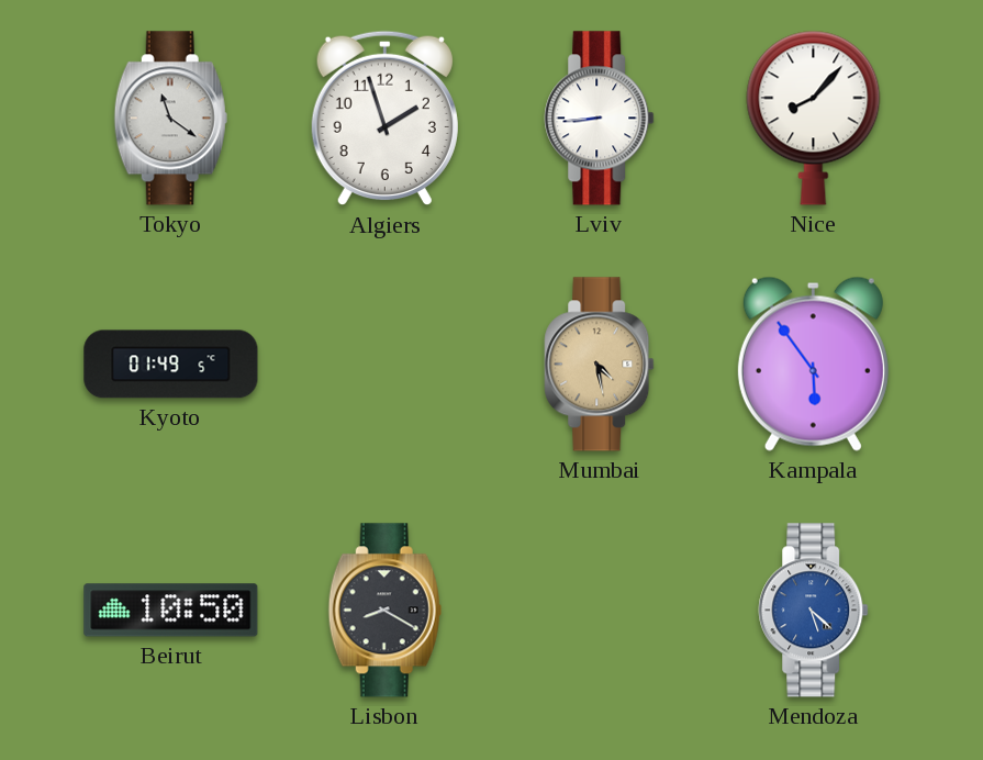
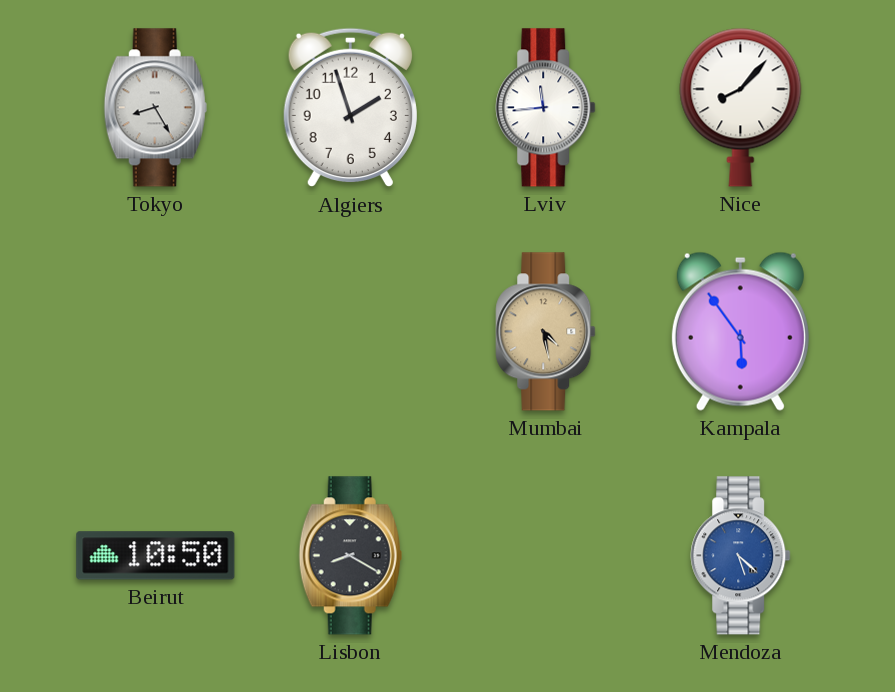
Tokyo: 11:21 -> 8:25
Lviv: 8:44 -> 11:44
Kyoto: 01:49 -> none
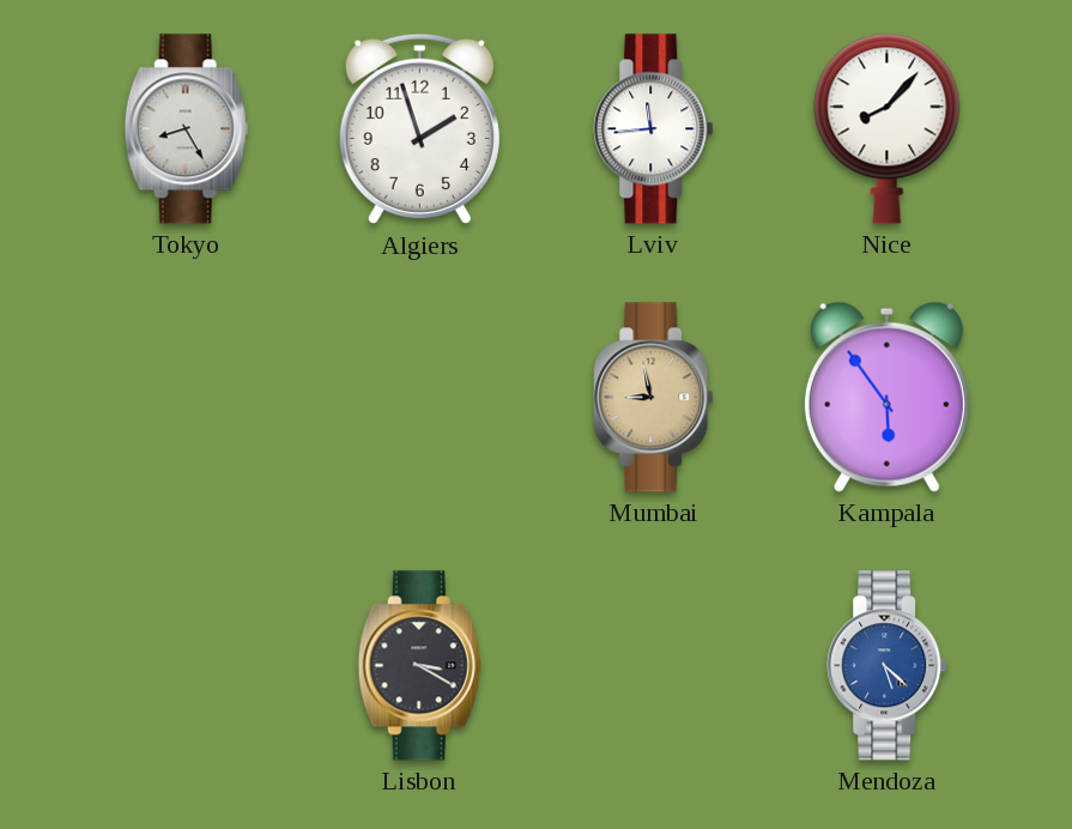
Mumbai: 4:28 -> 8:58
Beirut: 10:50 -> none
Lisbon: 8:20 -> 3:20
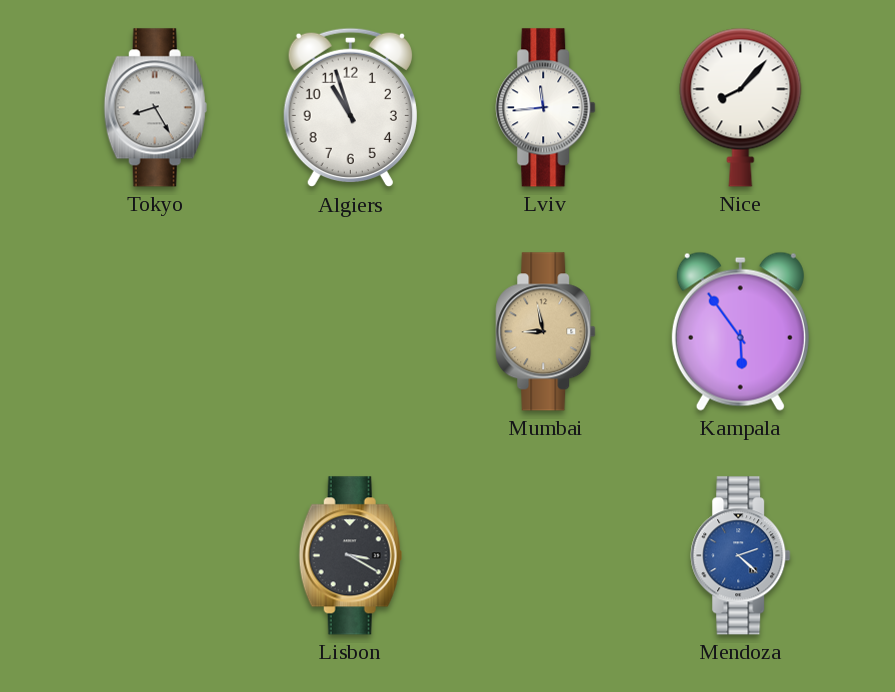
Algiers: 1:57 -> 10:57
Mendoza: 5:22 -> 2:22
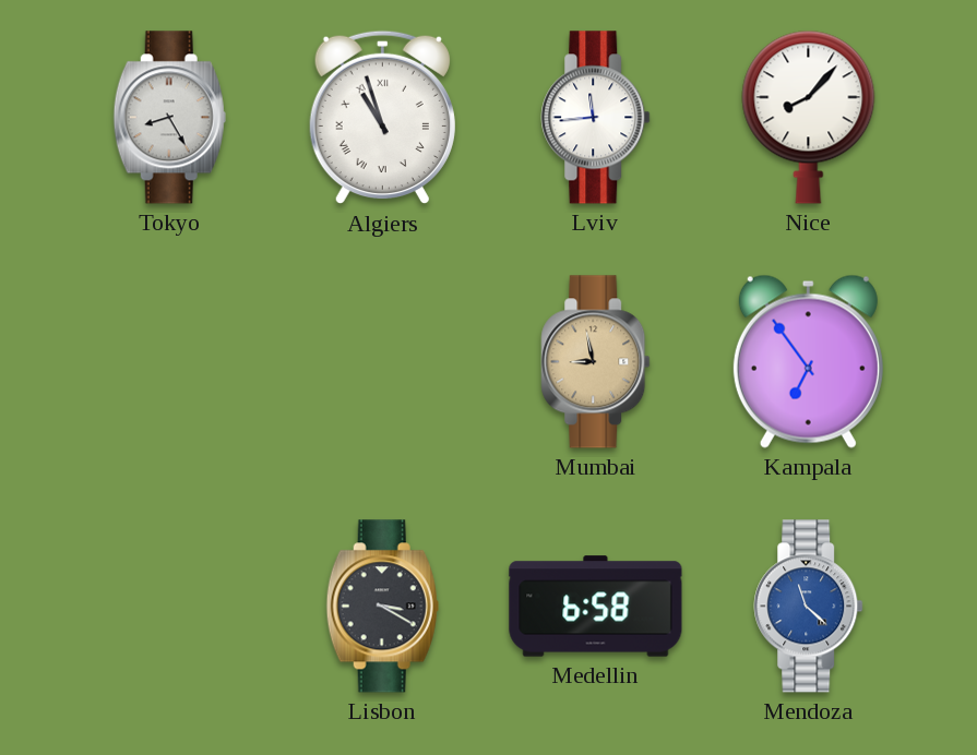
Algiers numerals: Arabic -> Roman
Kampala: 5:54 -> 6:54
Medellin: none -> 6:58
Mendoza: 2:22 -> 11:22
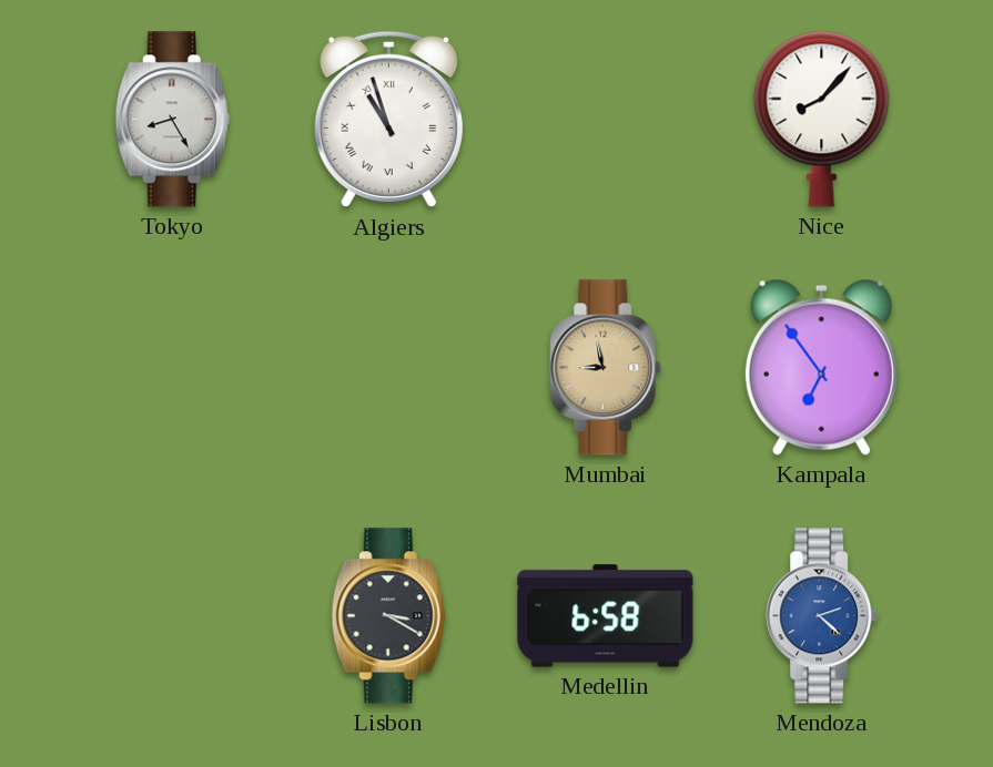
Lviv: 11:44 -> none
Mendoza: 11:22 -> 2:22
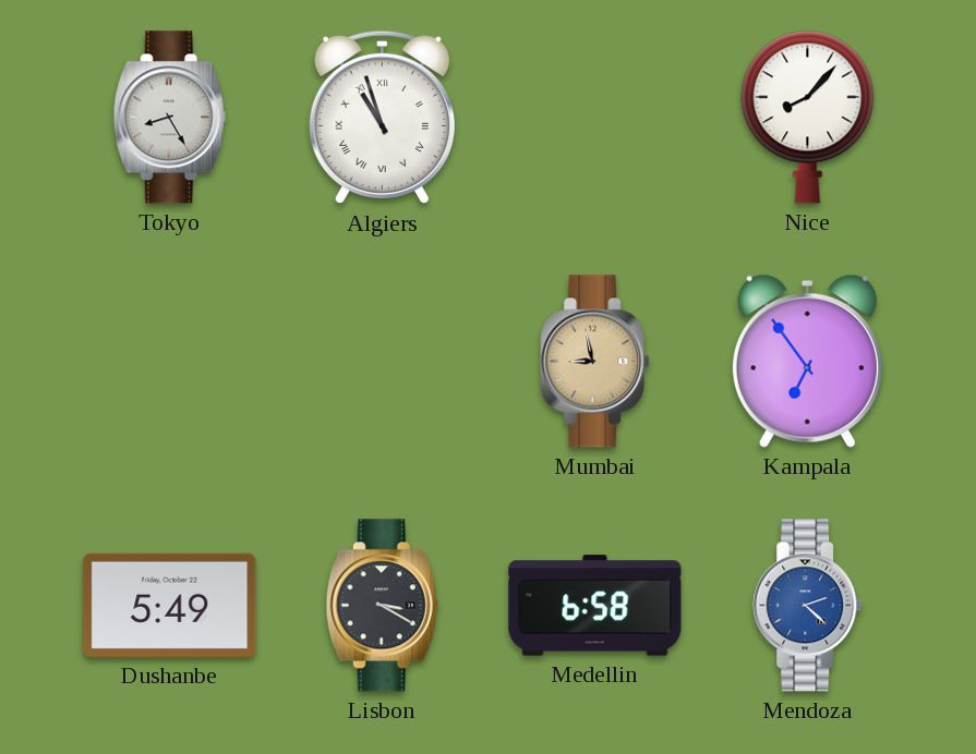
Dushanbe: none -> 5:49
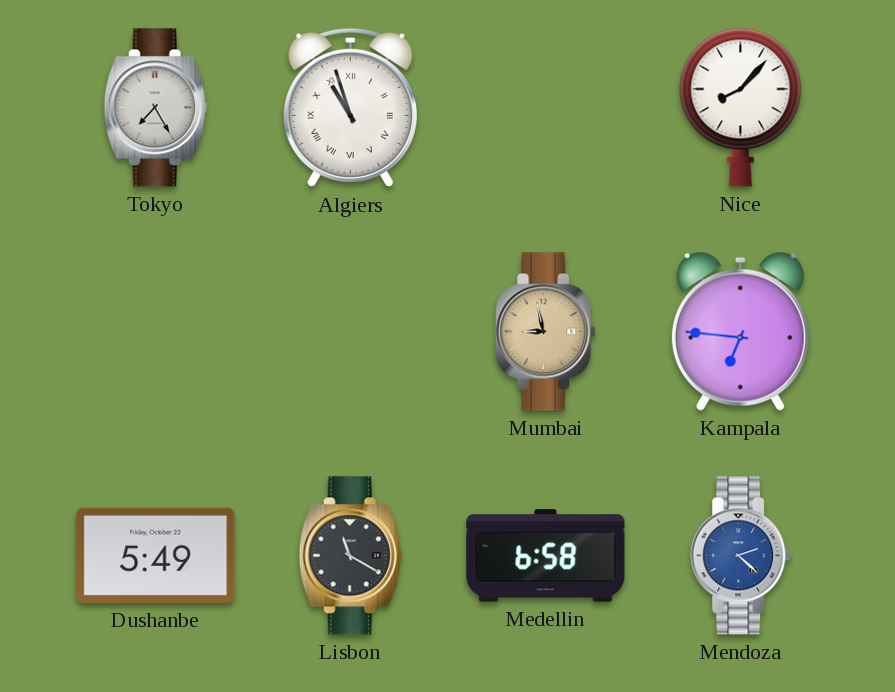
Tokyo: 8:25 -> 7:25
Kampala: 6:54 -> 6:46
Lisbon: 3:20 -> 11:20
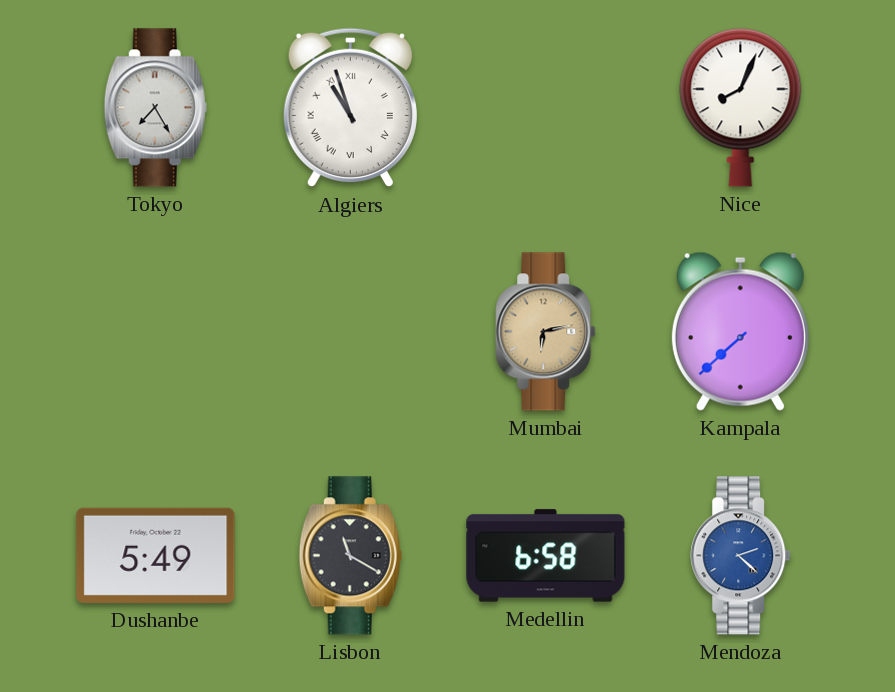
Nice: 8:07 -> 8:04
Mumbai: 8:58 -> 6:13
Kampala: 6:46 -> 7:38
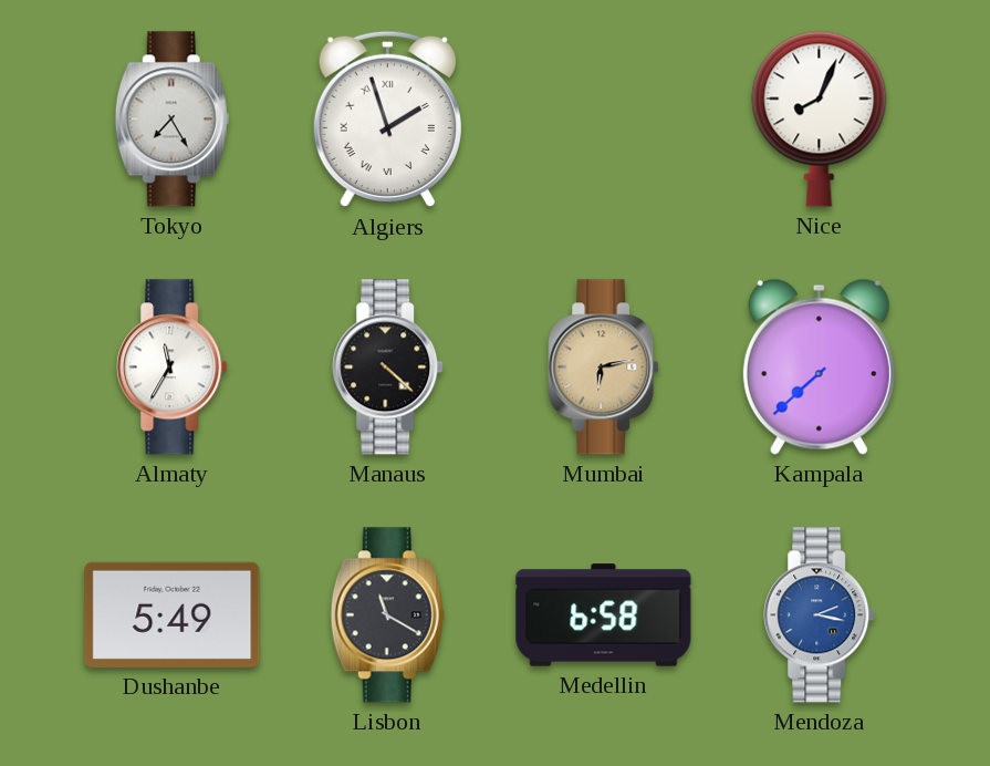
Algiers: 10:57 -> 1:57
Almaty: none -> 11:35
Manaus: none -> 4:22
Mendoza: 2:22 -> 2:17
